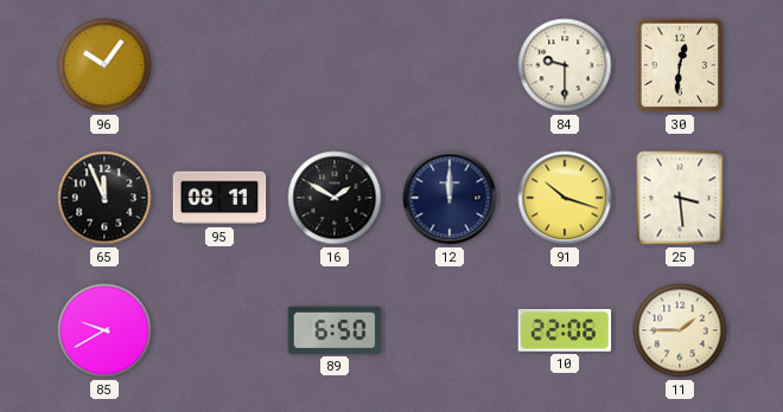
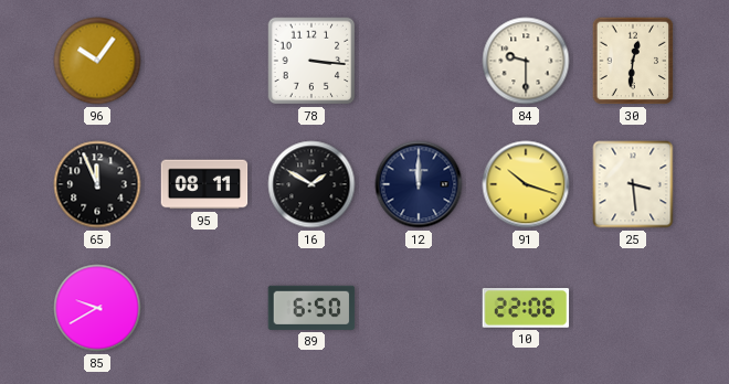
78: none -> 3:16
11: 1:45 -> none
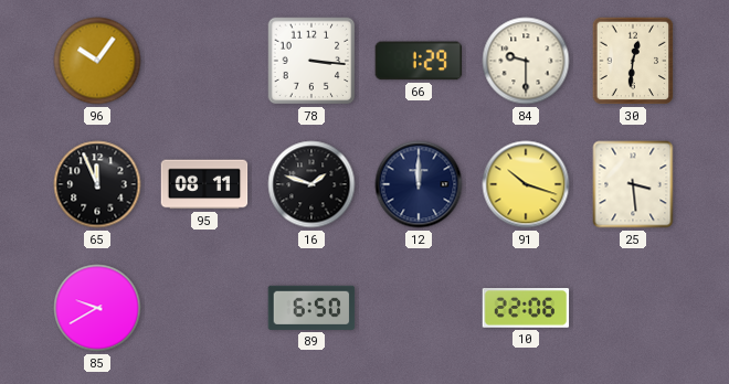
66: none -> 1:29
16: 1:50 -> 1:48
